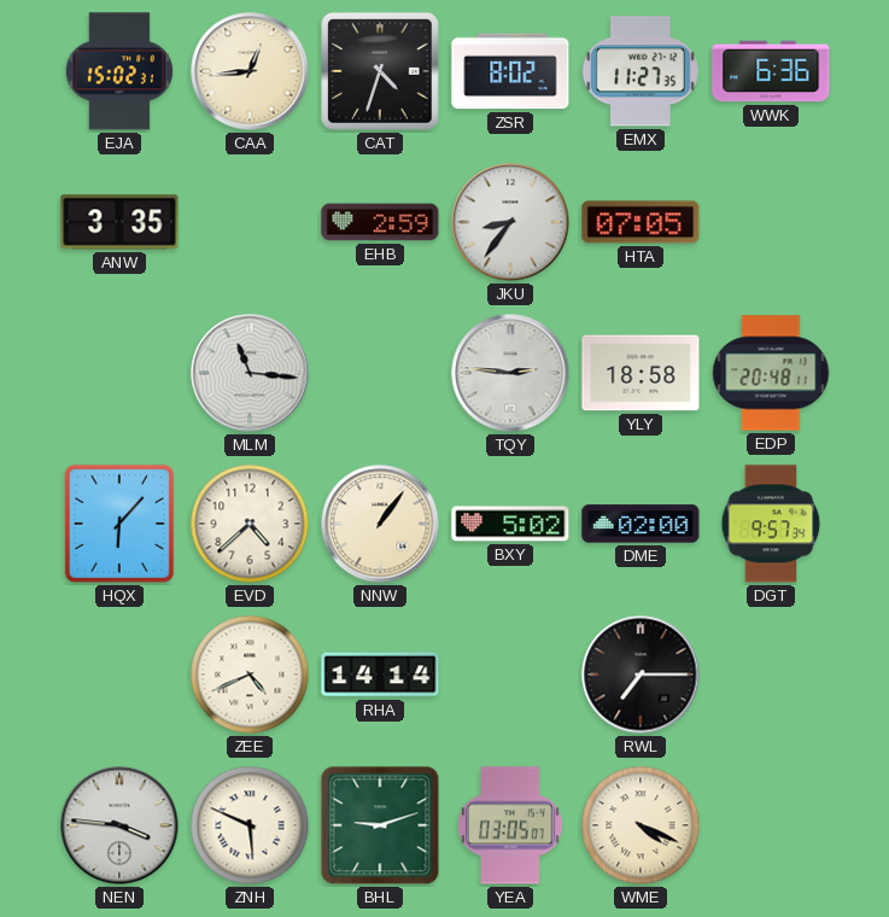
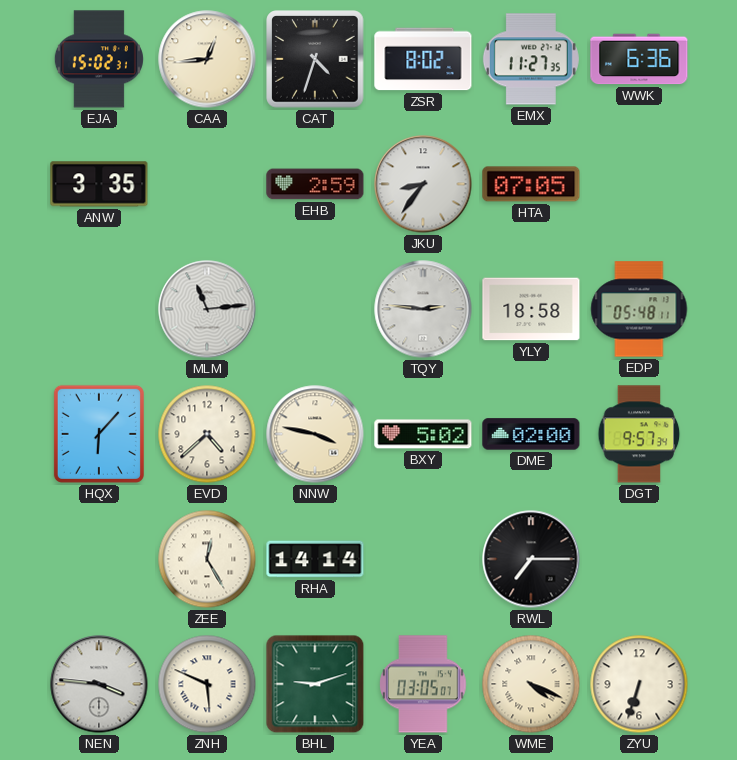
MLM: 11:16 -> 11:14
EDP: 20:48 -> 05:48
NNW: 1:06 -> 3:47
ZEE: 4:41 -> 12:25
ZYU: none -> 6:33
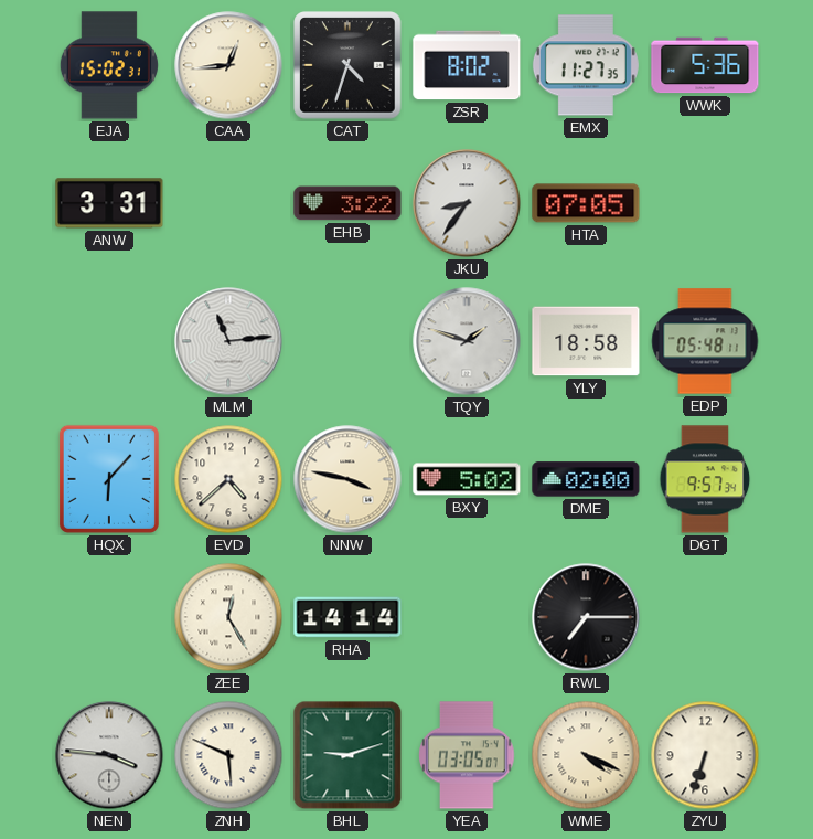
WWK: 6:36 -> 5:36
ANW: 3:35 -> 3:31
EHB: 2:59 -> 3:22
TQY: 2:46 -> 1:48
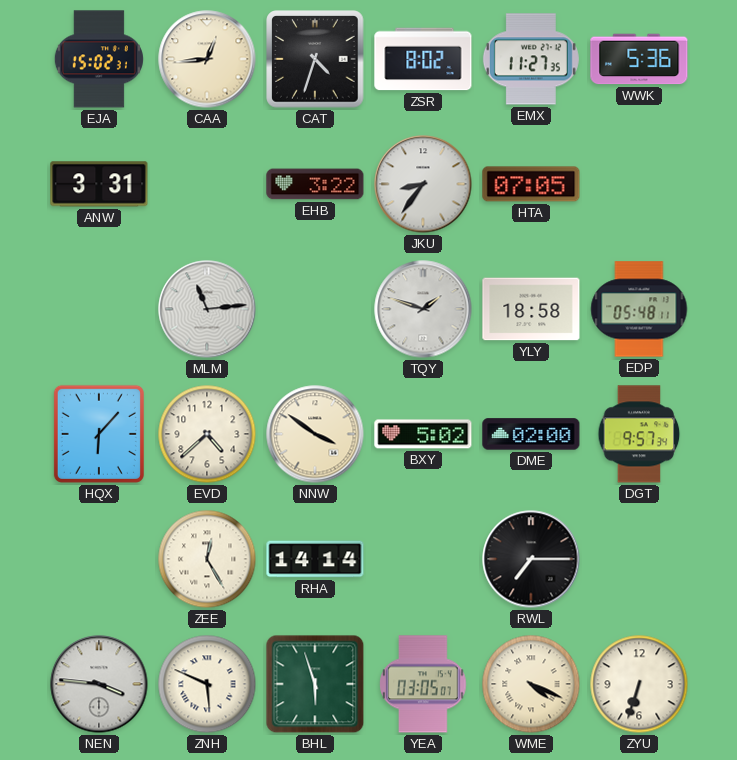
NNW: 3:47 -> 3:51
BHL: 9:12 -> 5:57
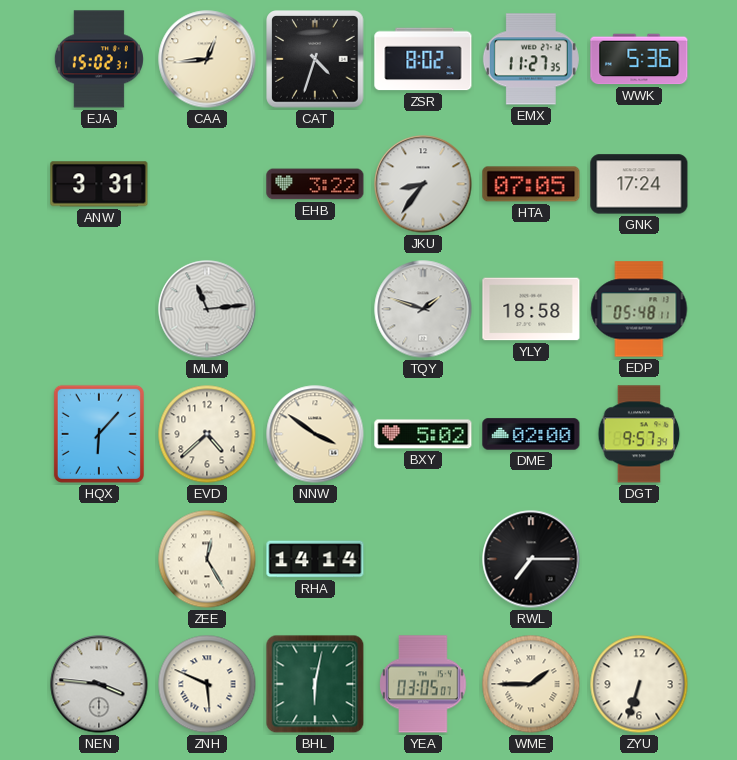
GNK: none -> 17:24
BHL: 5:57 -> 6:02
WME: 4:19 -> 1:45
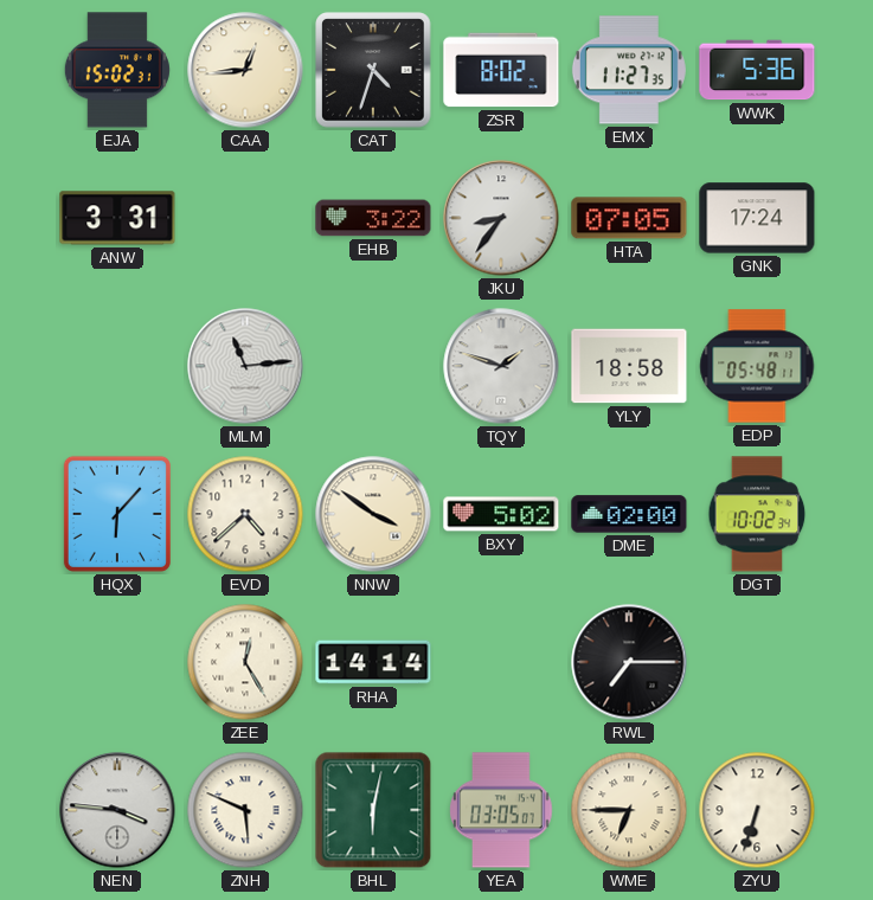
DGT: 9:57 -> 10:02
WME: 1:45 -> 6:45
